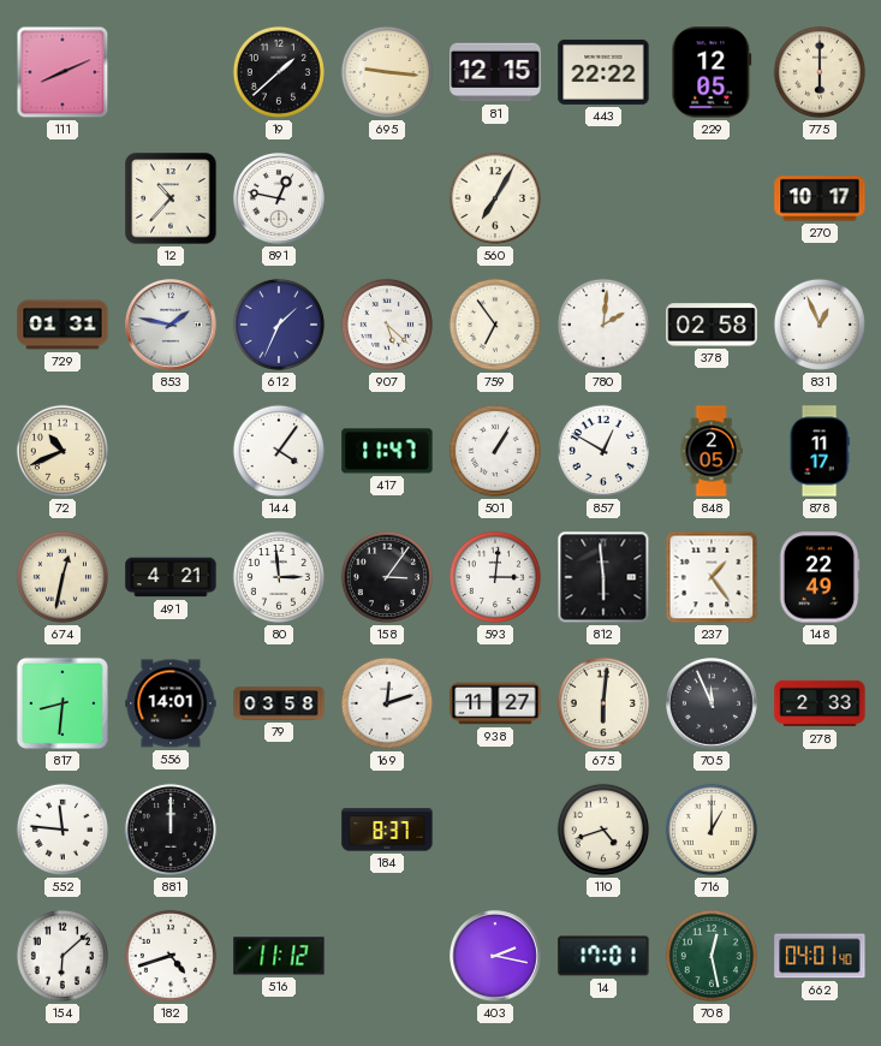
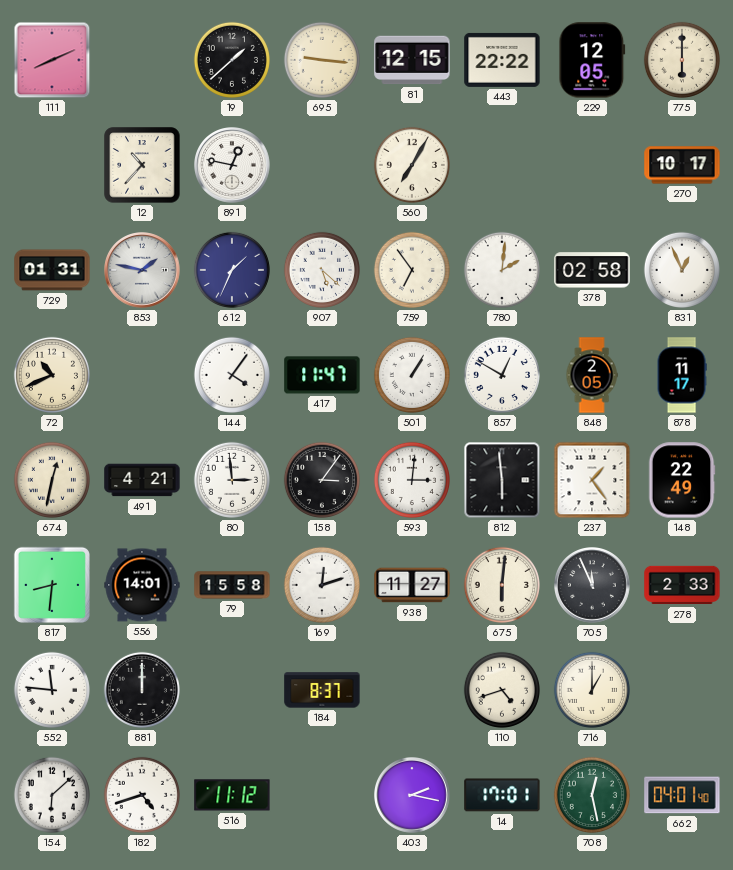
79: 03:58 -> 15:58
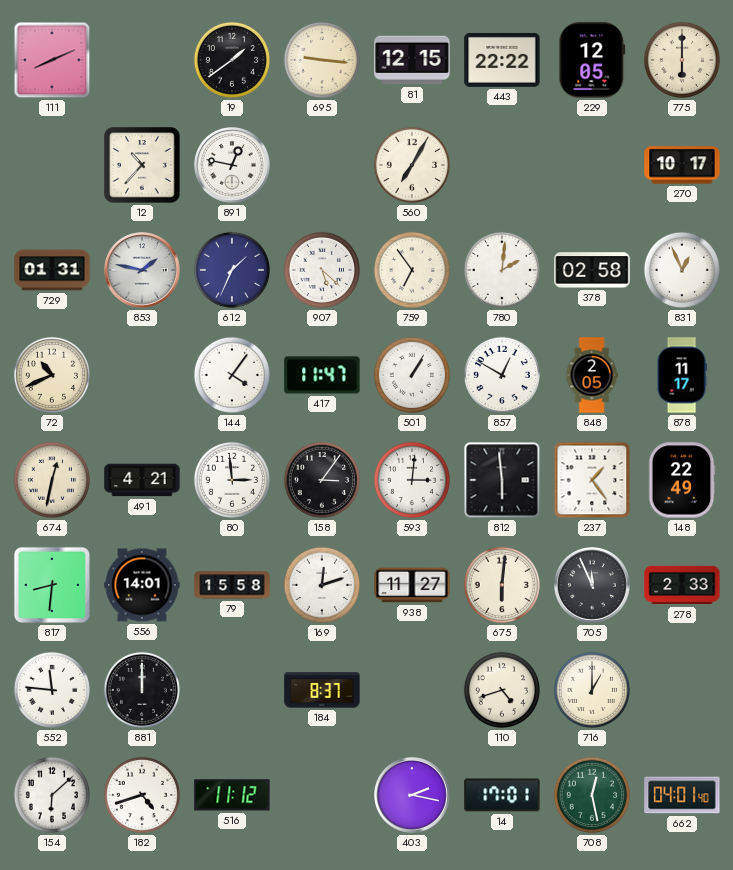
19: 1:38 -> 1:39
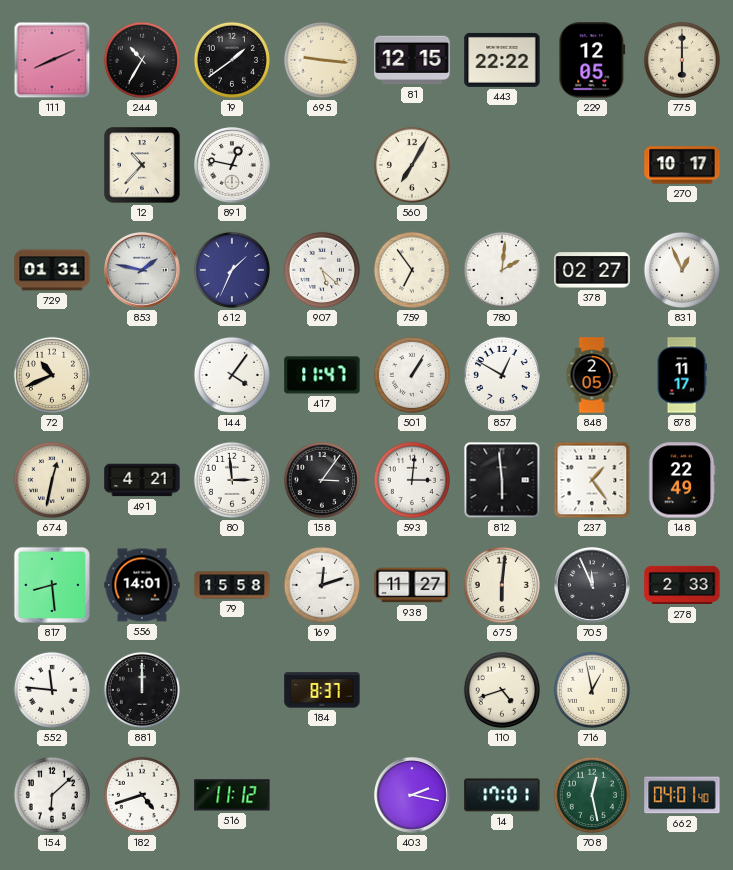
244: none -> 10:35
378: 02:58 -> 02:27
817: 8:31 -> 8:29
716: 1:00 -> 12:58
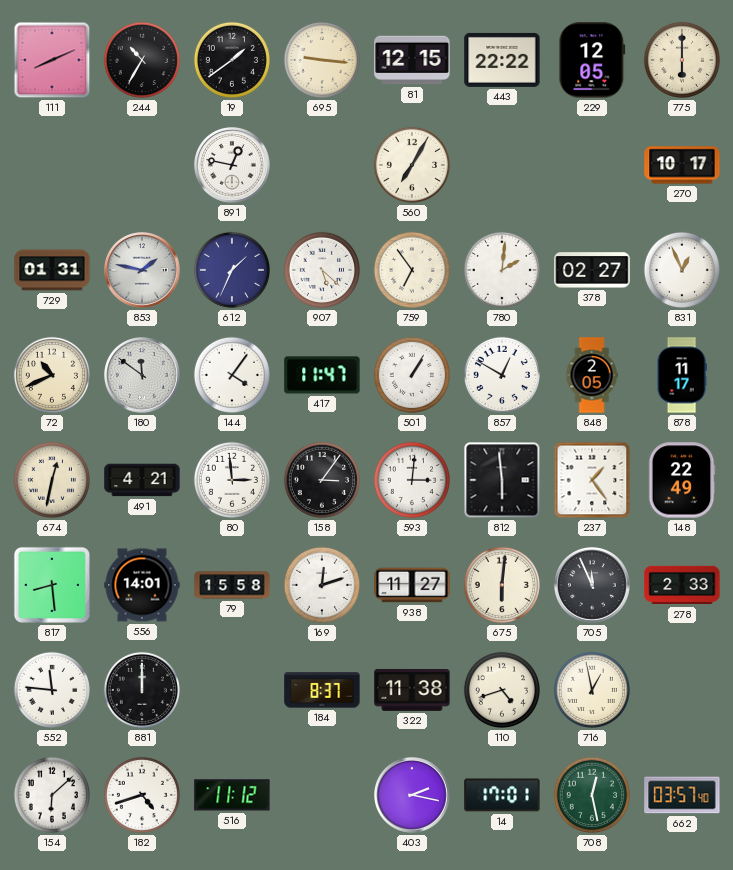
12: 10:37 -> none
180: none -> 11:51
322: none -> 11:38
662: 04:01 -> 03:57
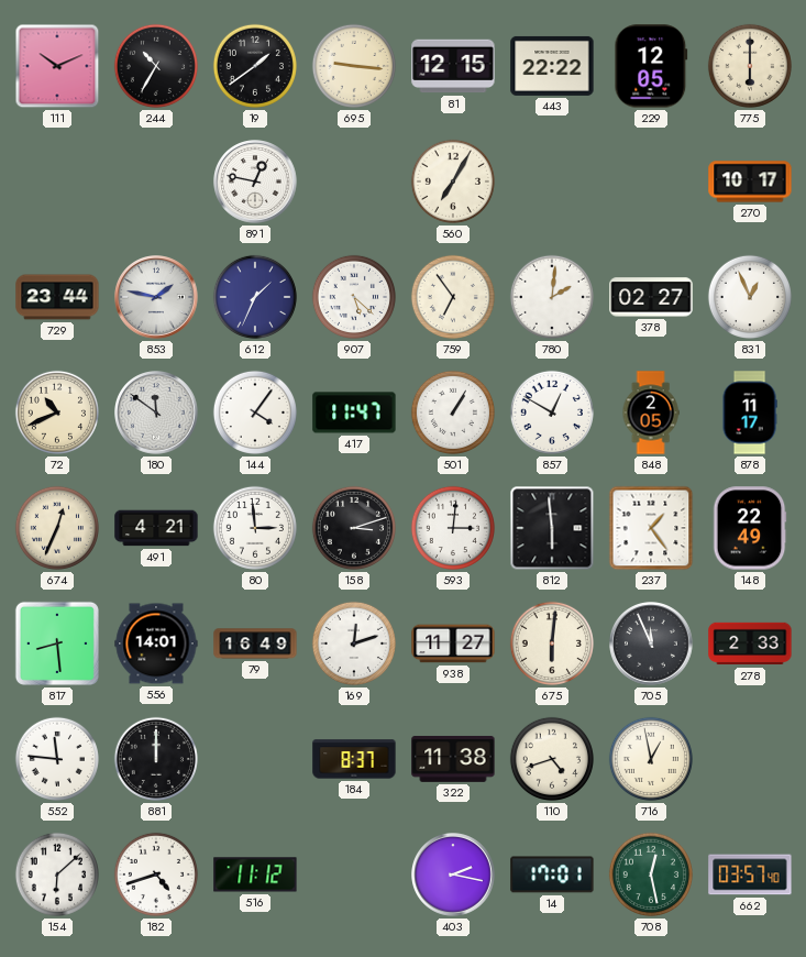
111: 8:11 -> 10:11
729: 01:31 -> 23:44
674: 12:32 -> 12:34
158: 3:06 -> 3:12
79: 15:58 -> 16:49
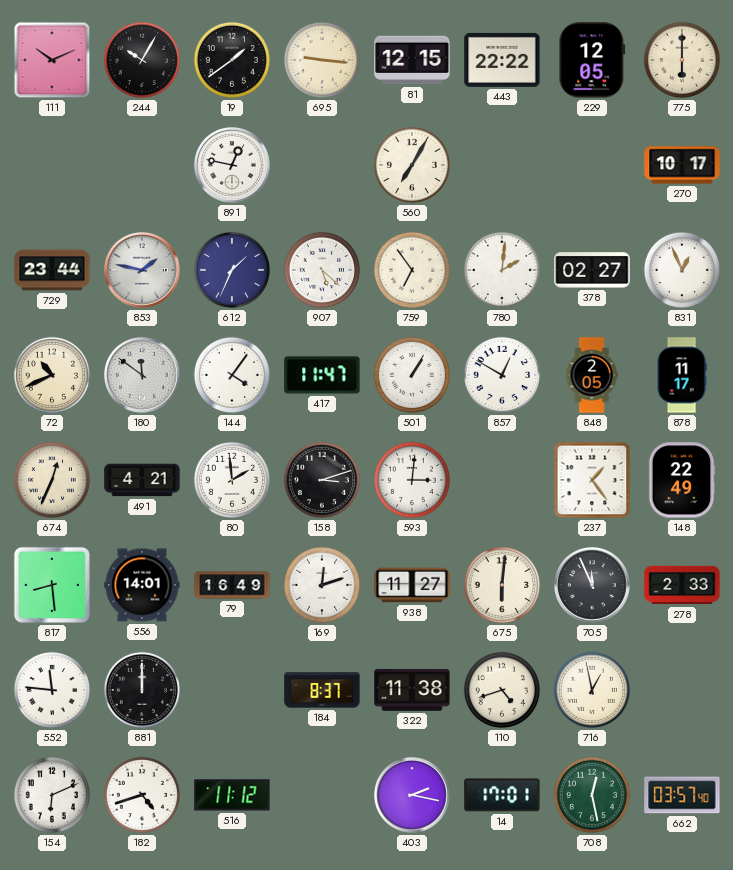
244: 10:35 -> 10:05
80: 2:59 -> 1:59
812: 5:59 -> none
154: 6:08 -> 6:11
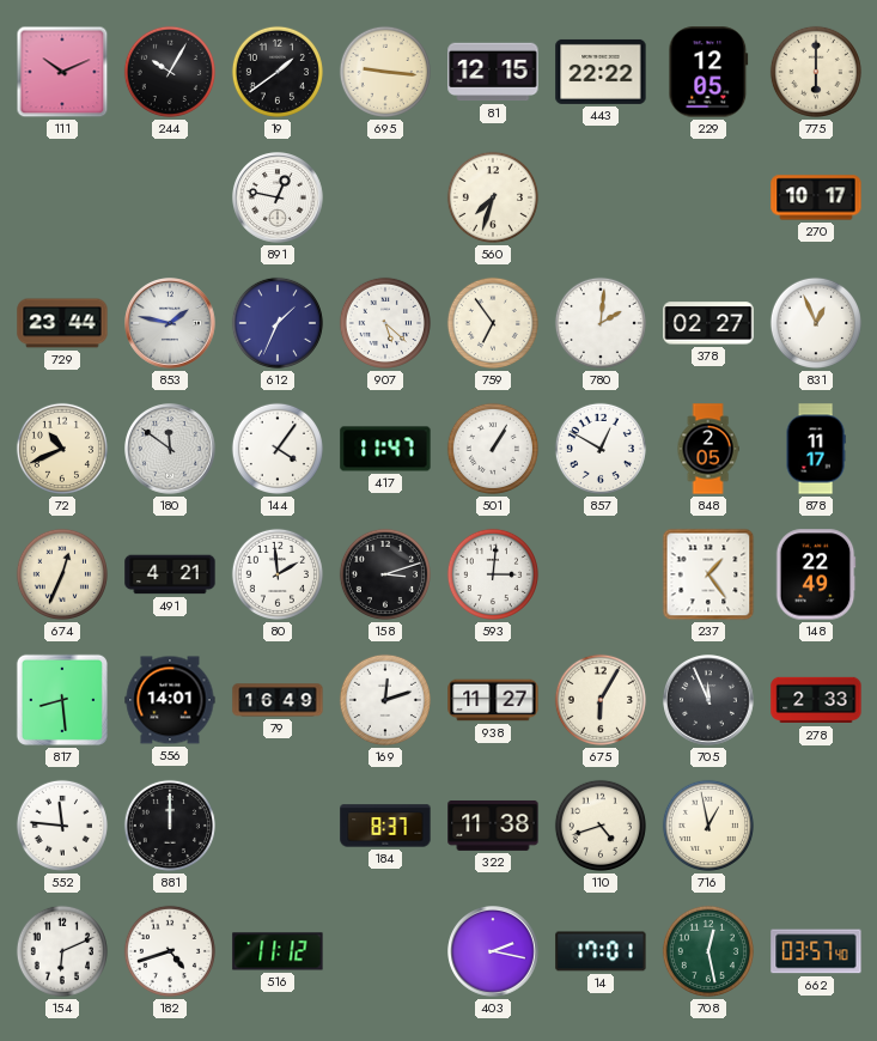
560: 7:05 -> 7:33
675: 6:01 -> 6:05
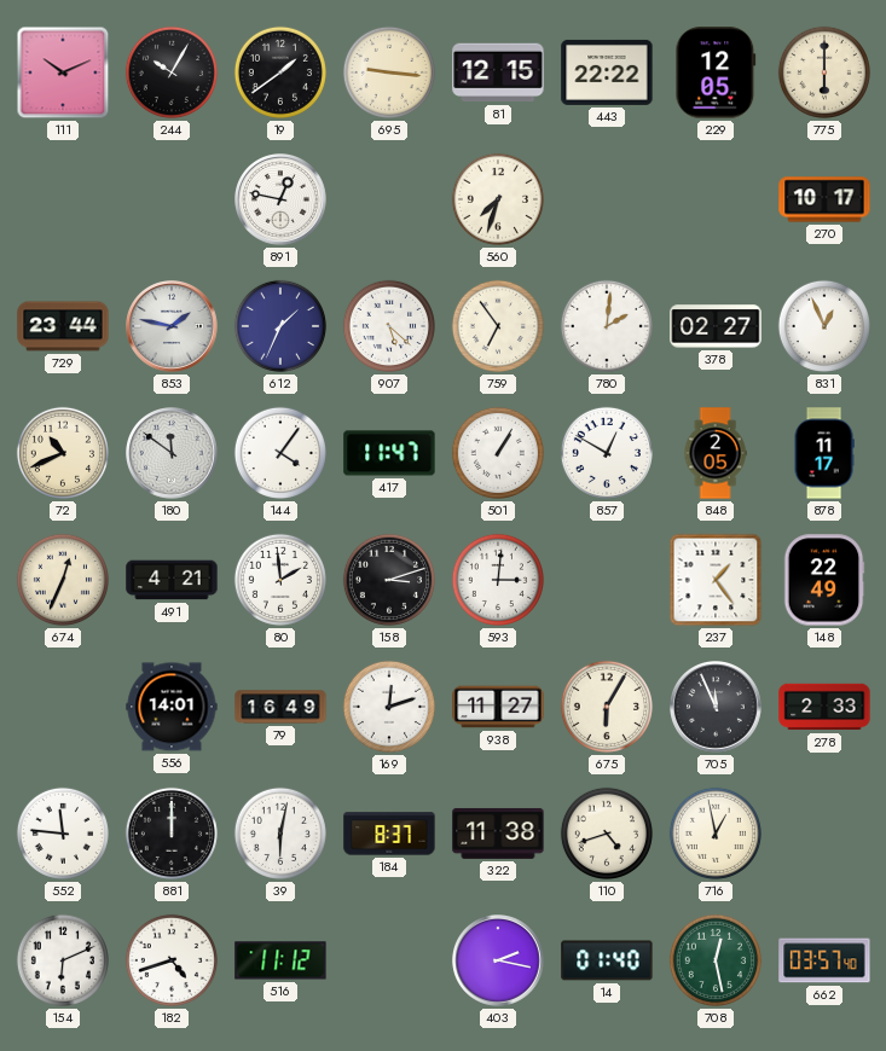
817: 8:29 -> none
39: none -> 6:02
14: 17:01 -> 01:40
